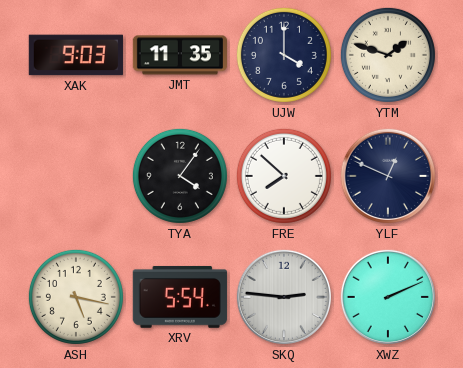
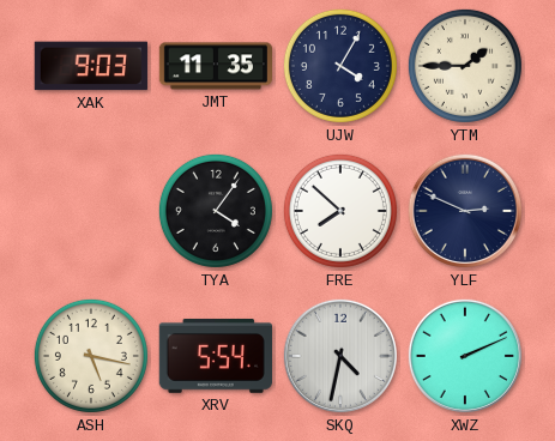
UJW: 4:00 -> 4:05
YTM: 1:48 -> 1:45
YLF: 12:49 -> 2:49
SKQ: 2:46 -> 4:32
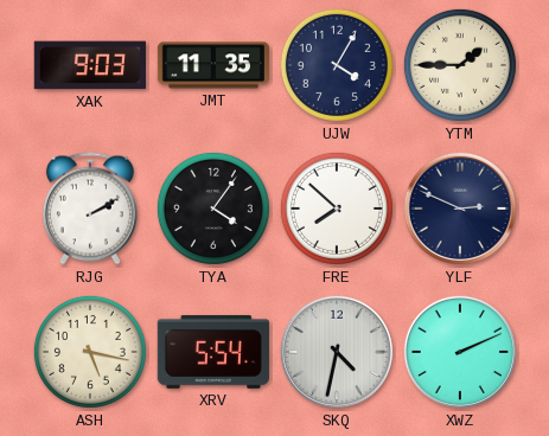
RJG: none -> 2:10
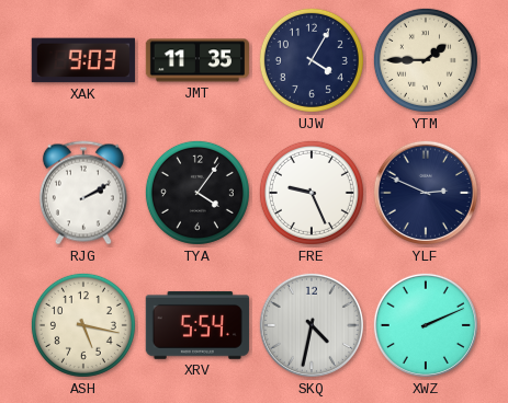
FRE: 7:52 -> 9:26
